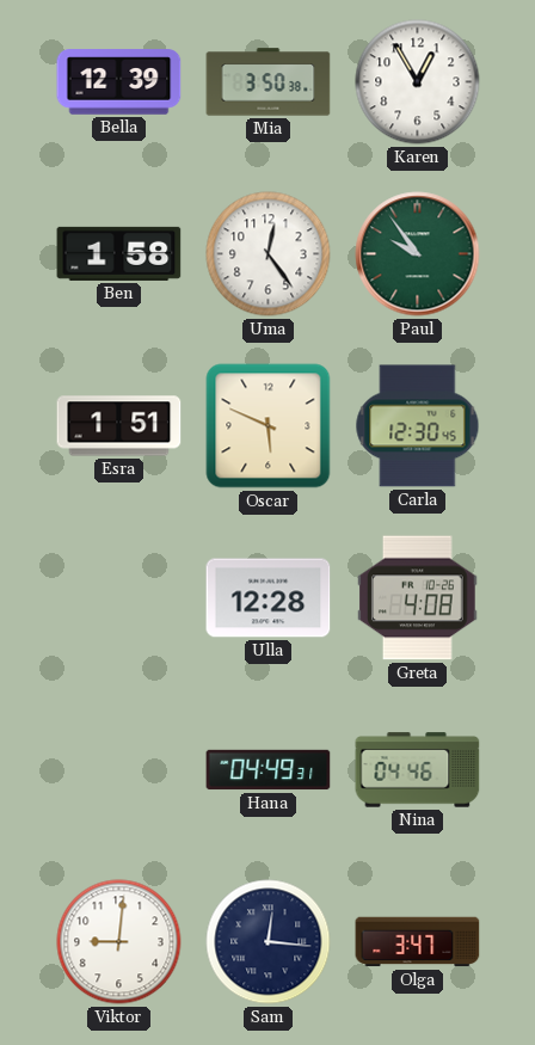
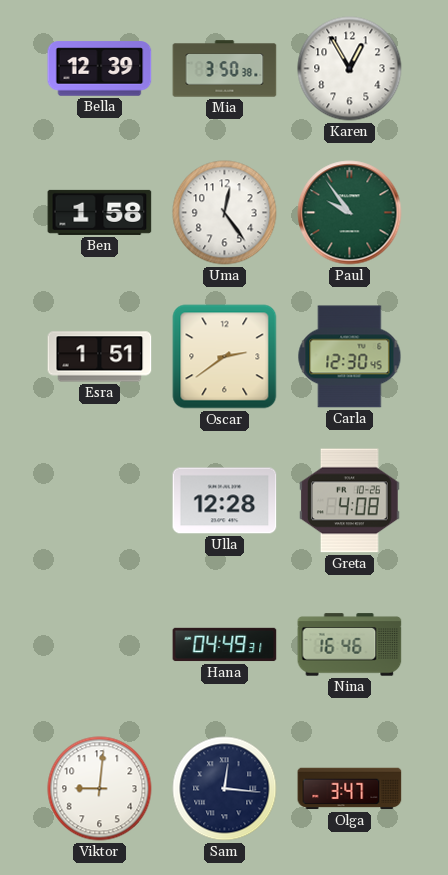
Oscar: 5:49 -> 2:39
Nina: 04:46 -> 16:46
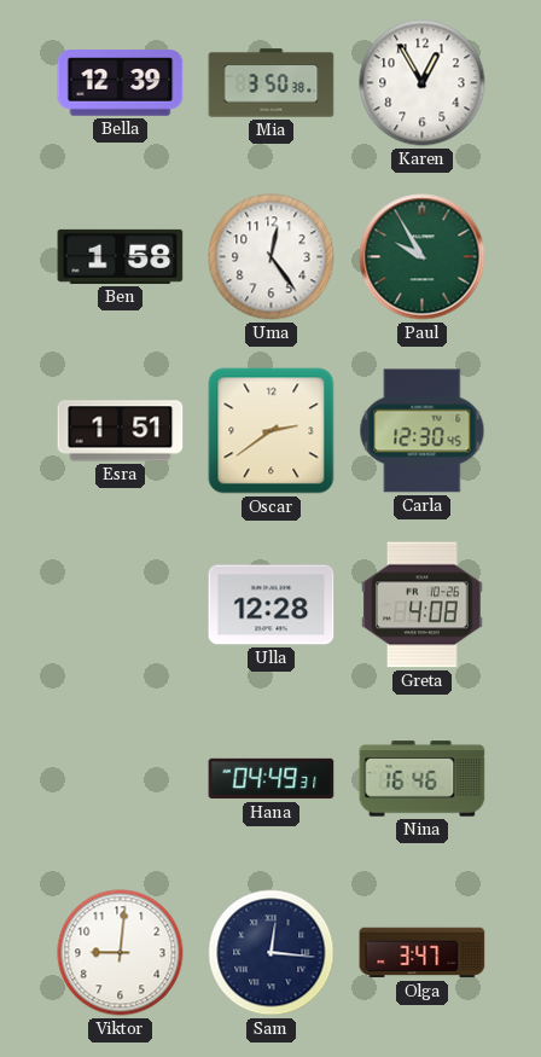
Paul: 9:54 -> 9:55
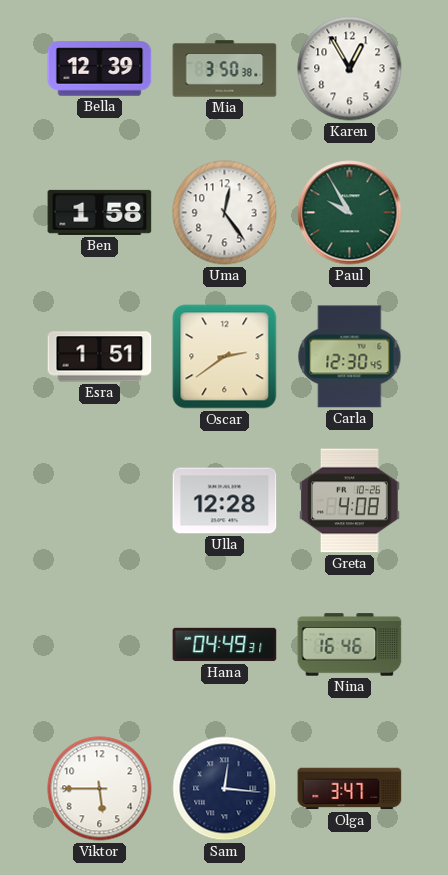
Viktor: 9:01 -> 5:45
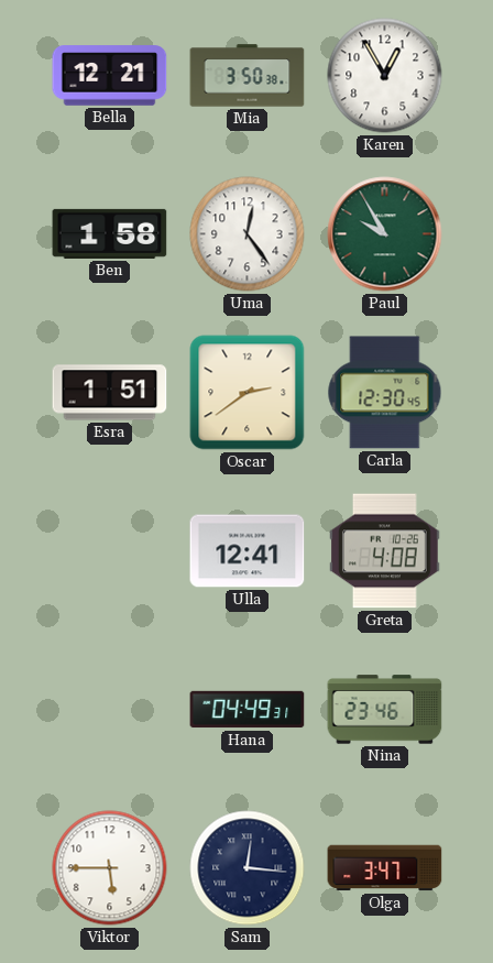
Bella: 12:39 -> 12:21
Ulla: 12:28 -> 12:41
Nina: 16:46 -> 23:46
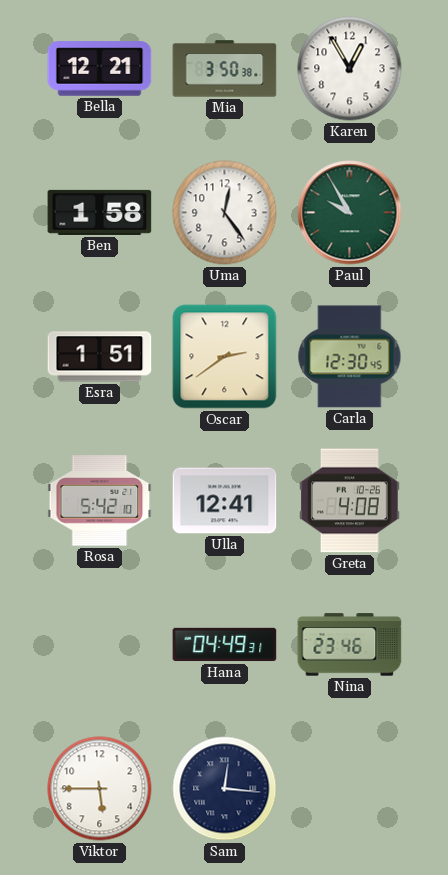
Rosa: none -> 5:42
Olga: 3:47 -> none
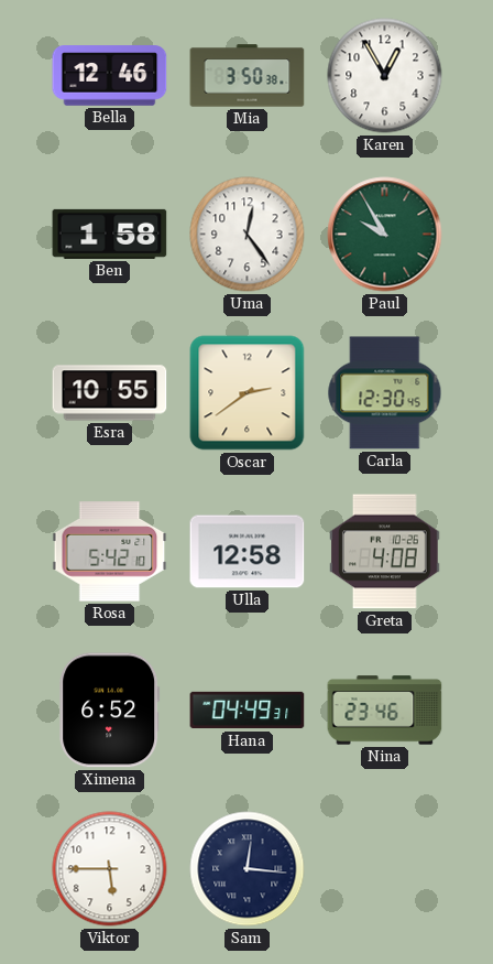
Bella: 12:21 -> 12:46
Esra: 1:51 -> 10:55
Ulla: 12:41 -> 12:58
Ximena: none -> 6:52
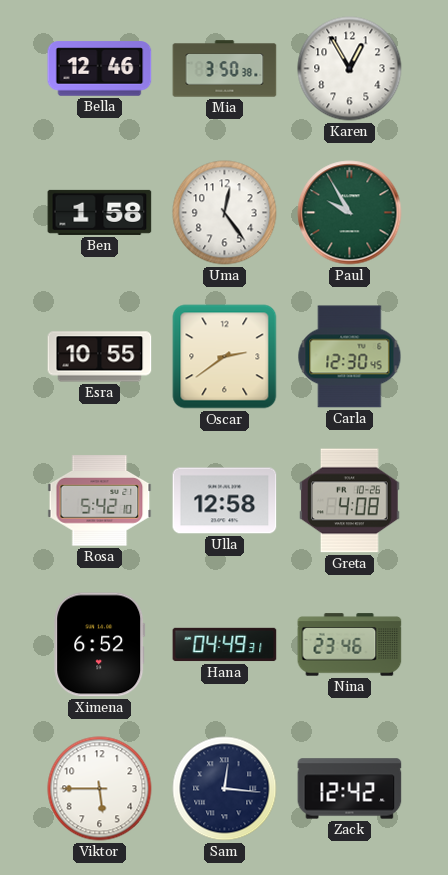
Zack: none -> 12:42
